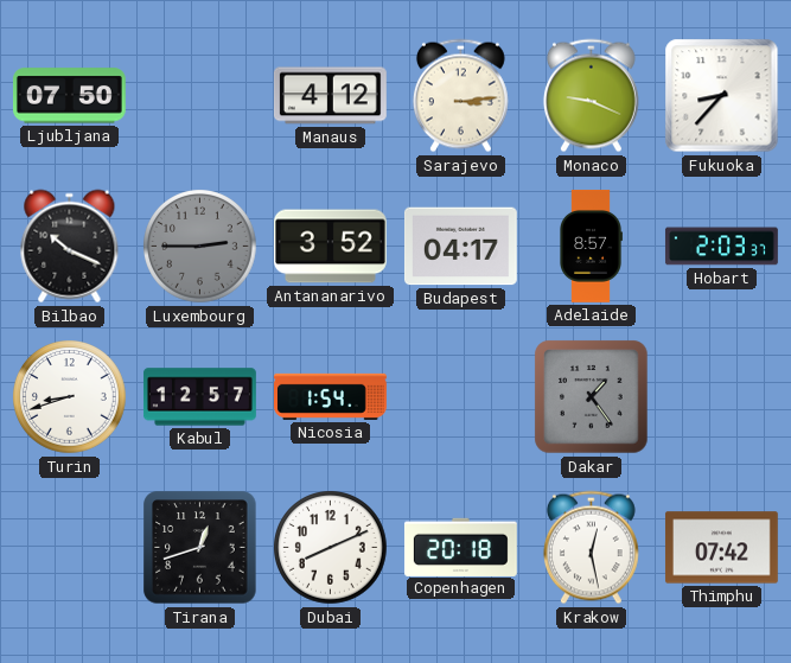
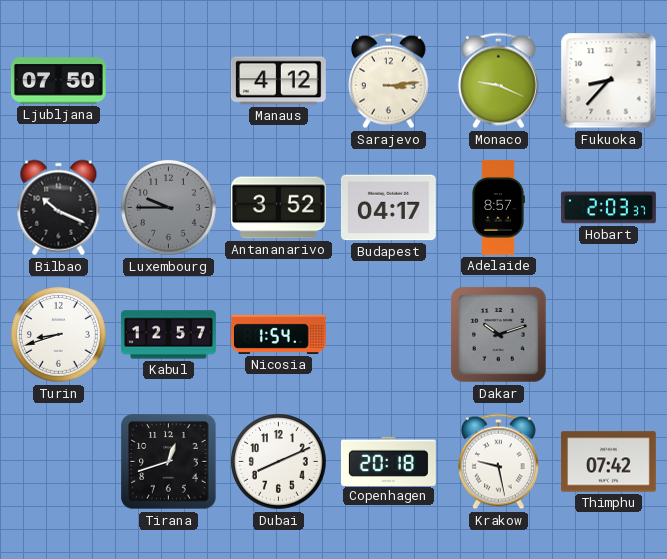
Luxembourg: 2:45 -> 9:45
Dakar: 1:24 -> 10:12
Krakow: 12:28 -> 9:28
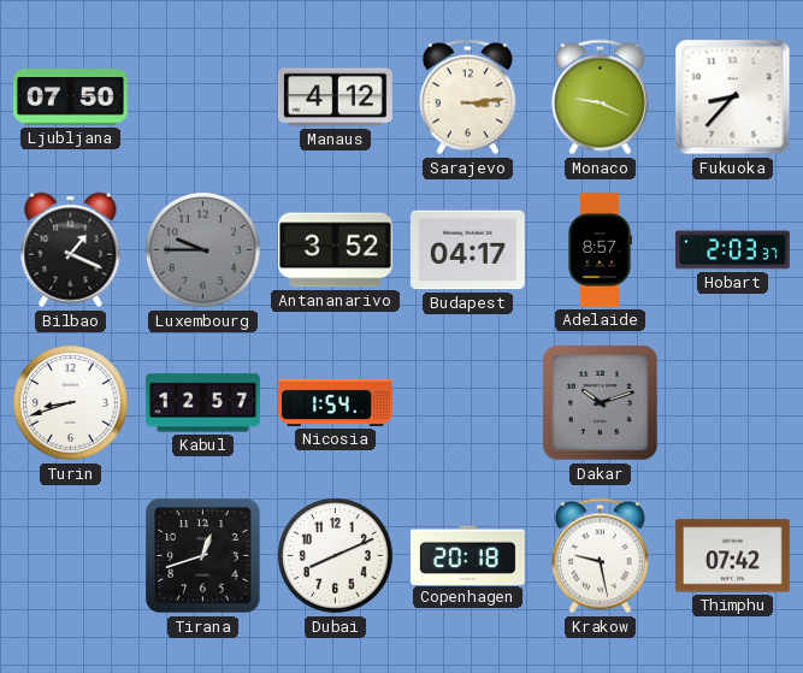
Bilbao: 10:19 -> 1:19
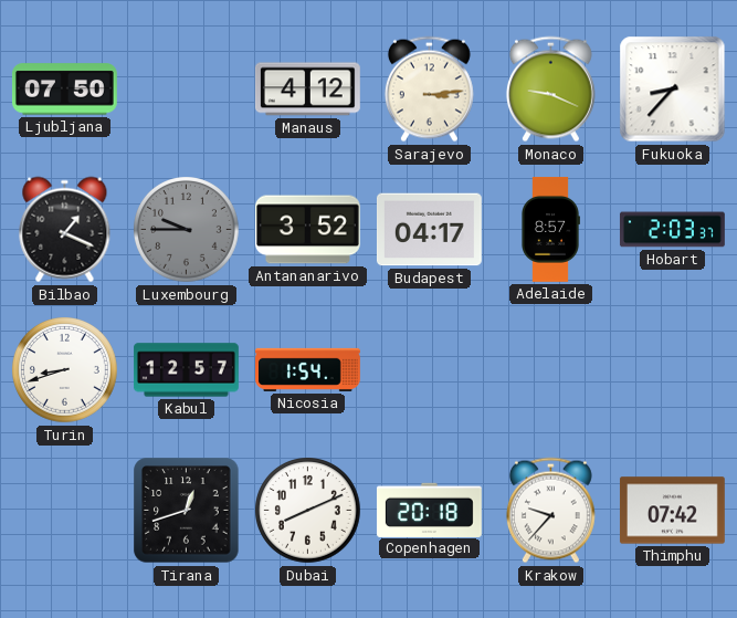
Dakar: 10:12 -> none
Krakow: 9:28 -> 9:37
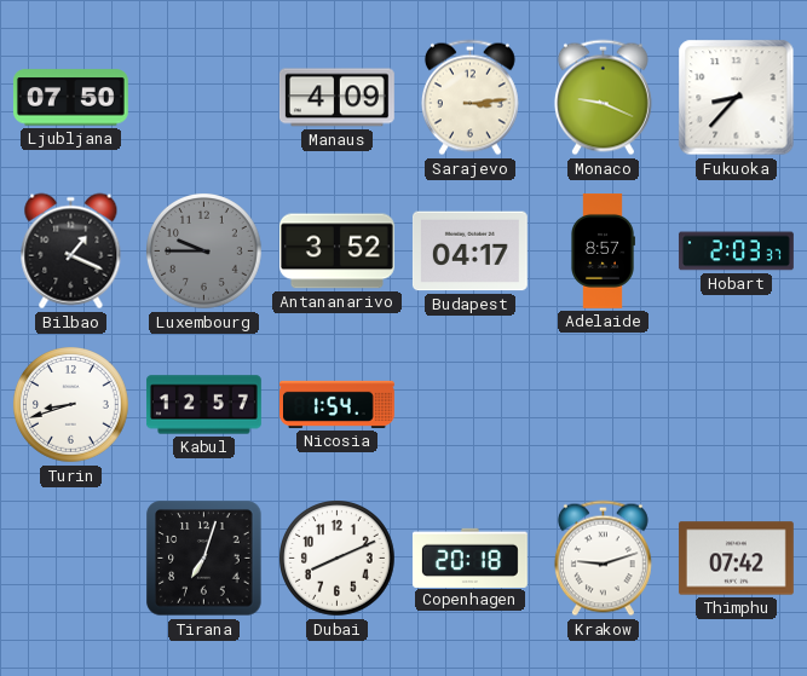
Manaus: 4:12 -> 4:09
Tirana: 12:42 -> 7:03
Krakow: 9:37 -> 9:12
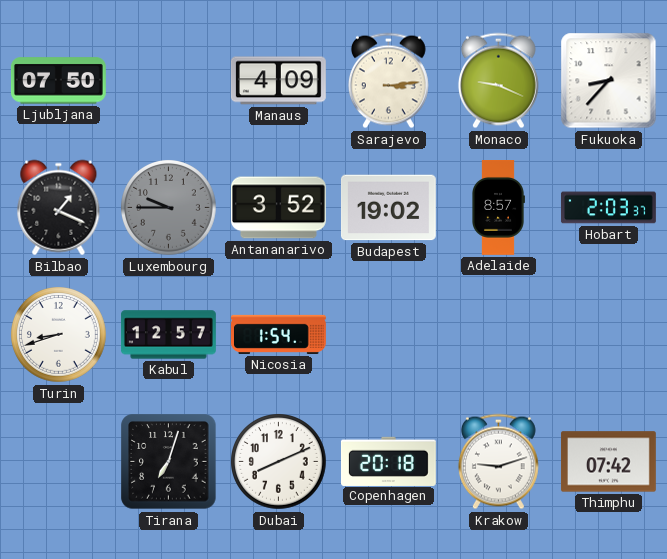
Budapest: 04:17 -> 19:02
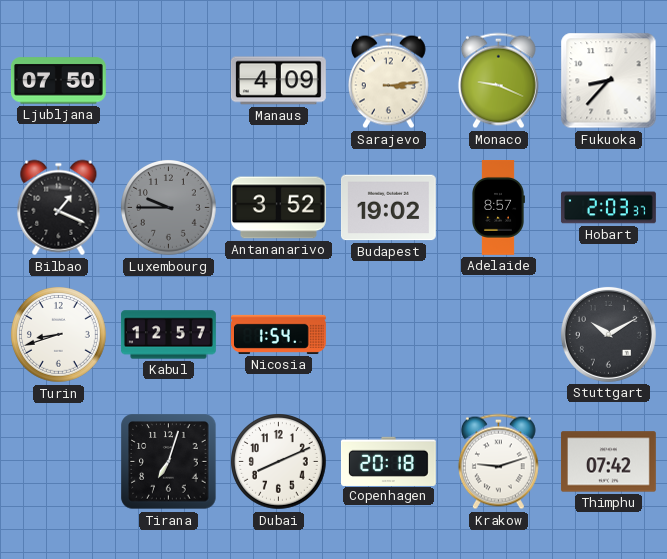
Stuttgart: none -> 10:10
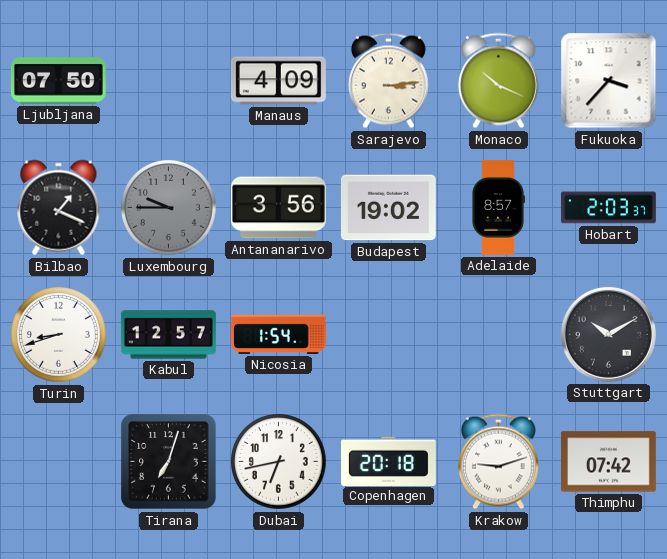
Monaco: 9:19 -> 10:19
Fukuoka: 8:37 -> 3:37
Antananarivo: 3:52 -> 3:56
Dubai: 8:11 -> 6:43
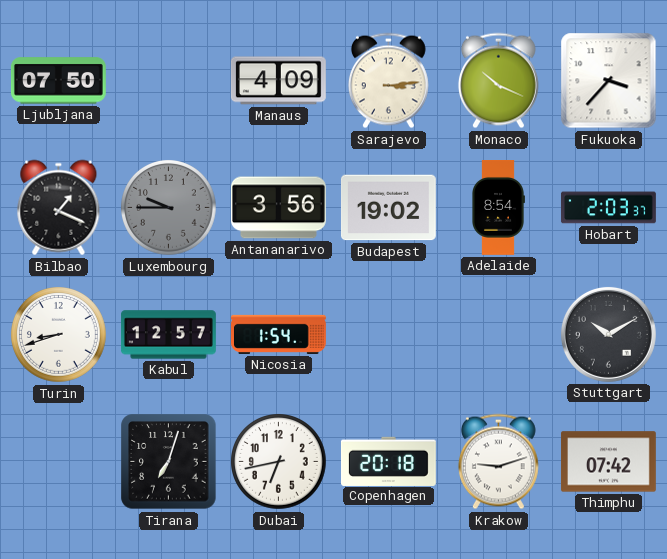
Adelaide: 8:57 -> 8:54
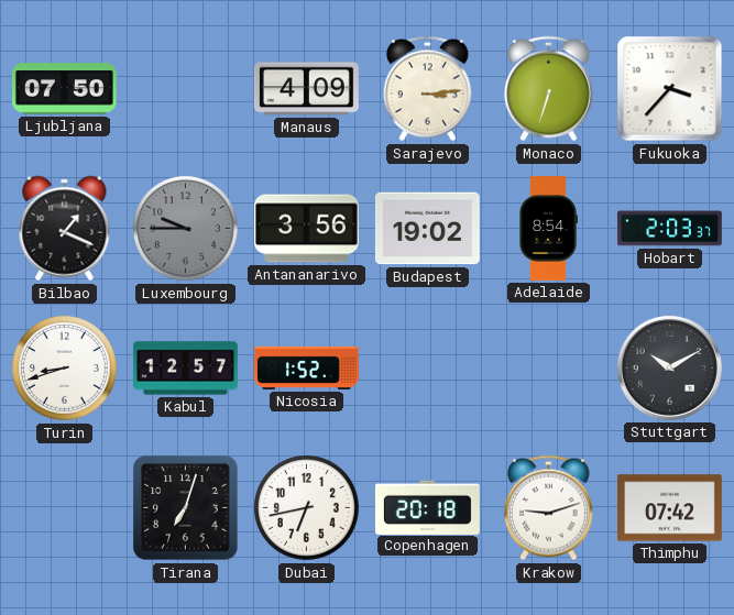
Monaco: 10:19 -> 6:33
Nicosia: 1:54 -> 1:52
